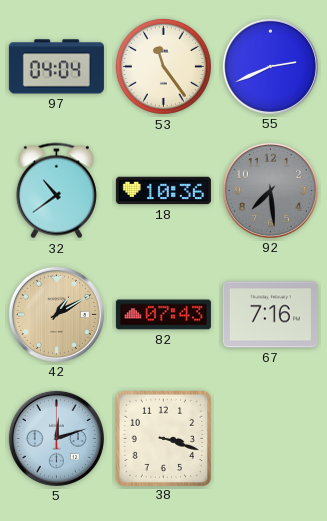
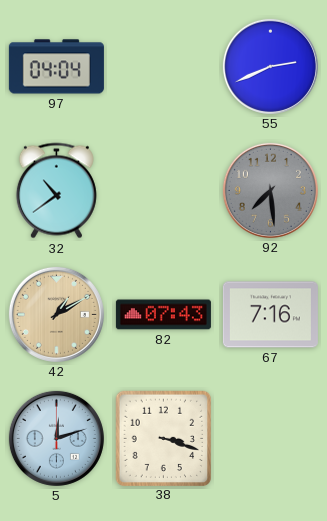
53: 11:24 -> none
18: 10:36 -> none
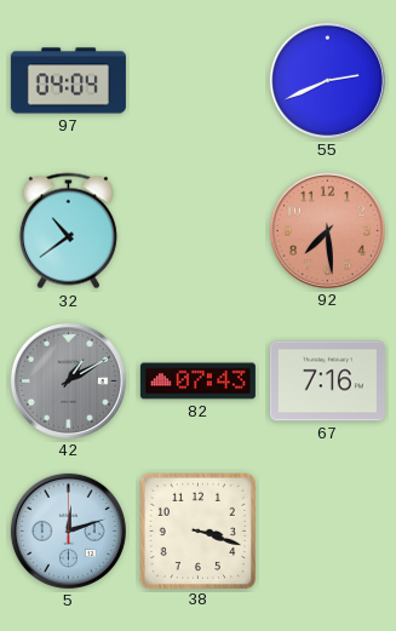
92 dial: grey -> salmon
42 dial: champagne -> grey
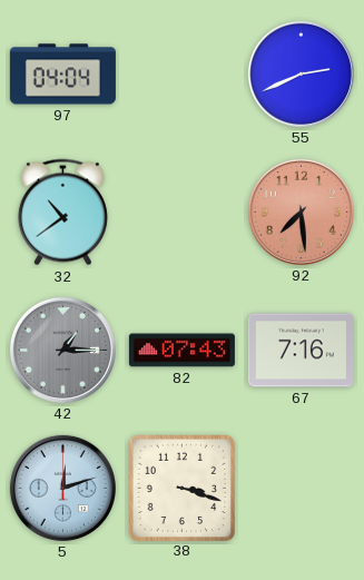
42: 1:10 -> 1:15
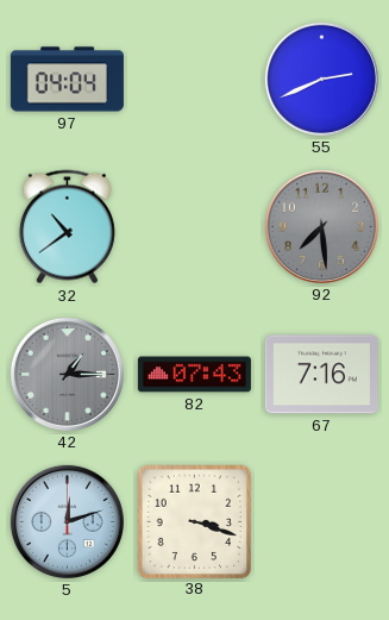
92 dial: salmon -> grey
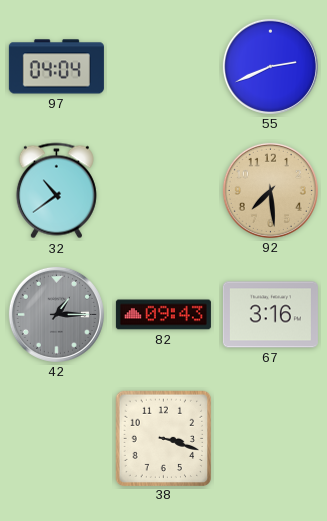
92 dial: grey -> champagne
82: 07:43 -> 09:43
67: 7:16 -> 3:16
5: 12:12 -> none
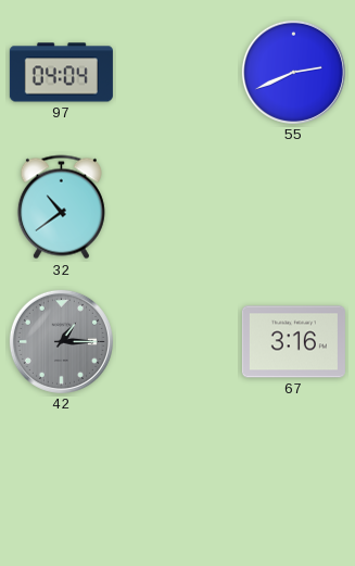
92: 7:29 -> none
82: 09:43 -> none
38: 3:18 -> none
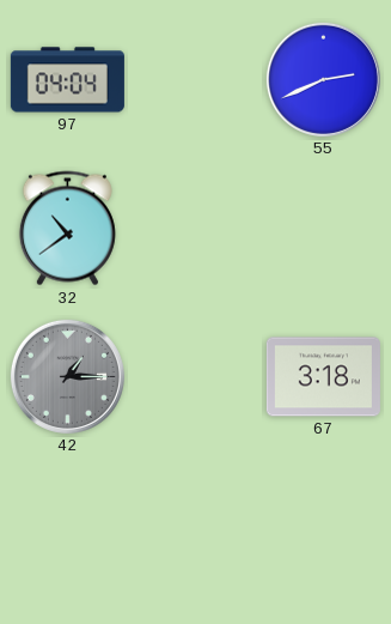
67: 3:16 -> 3:18
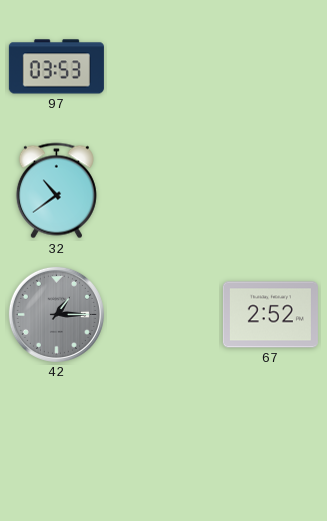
97: 04:04 -> 03:53
55: 2:41 -> none
67: 3:18 -> 2:52
